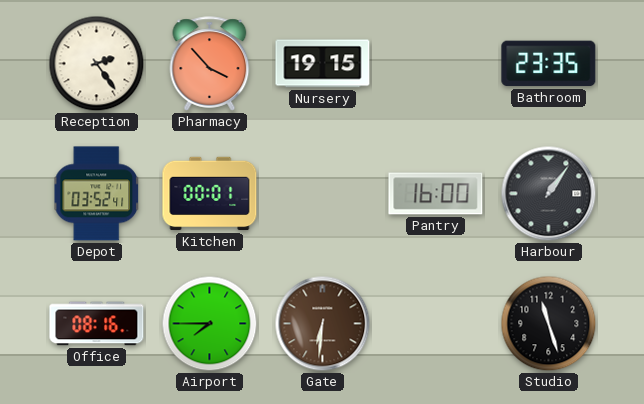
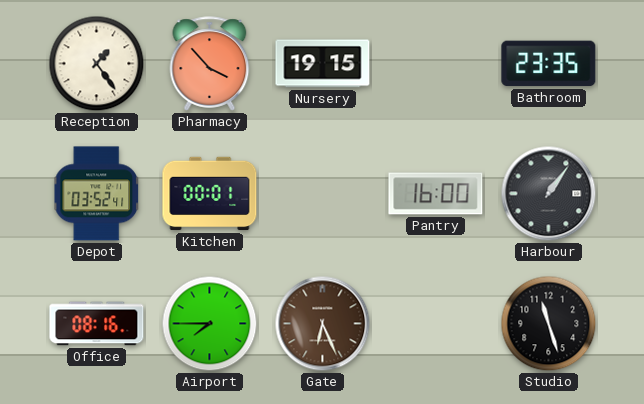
Reception: 2:24 -> 1:24
Gate: 6:31 -> 6:26
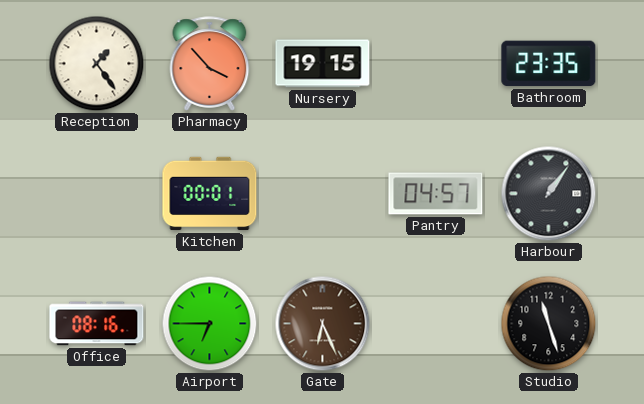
Depot: 03:52 -> none
Pantry: 16:00 -> 04:57
Airport: 7:45 -> 6:45
